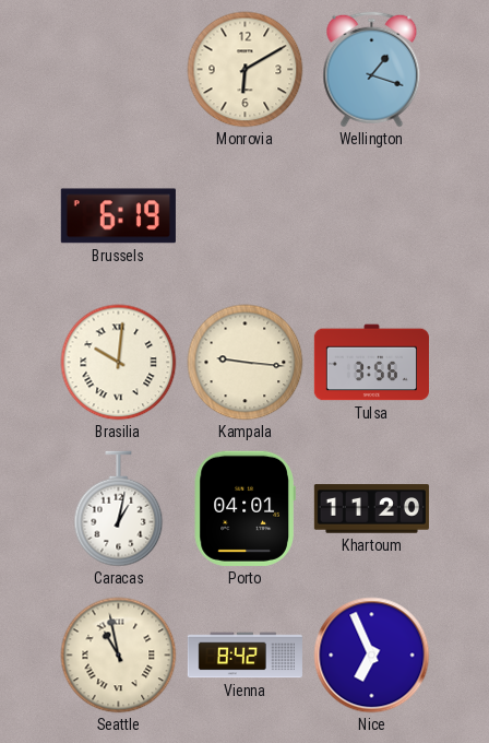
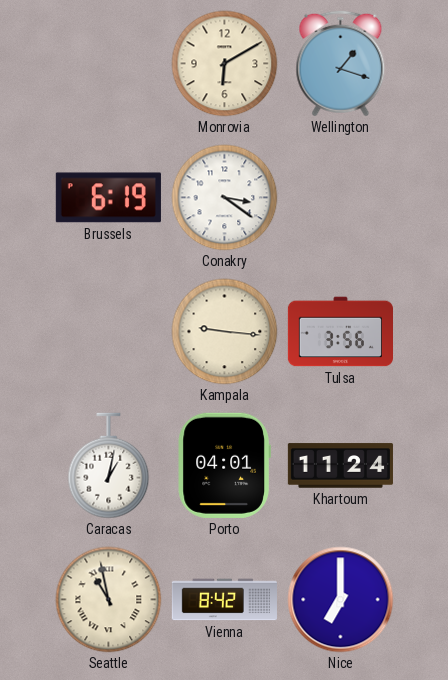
Conakry: none -> 3:21
Brasilia: 10:01 -> none
Khartoum: 11:20 -> 11:24
Nice: 6:56 -> 7:00
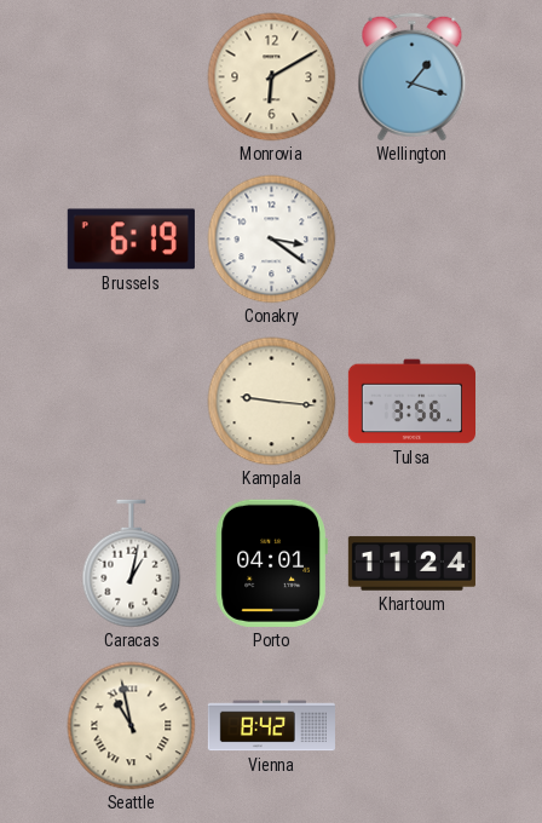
Nice: 7:00 -> none
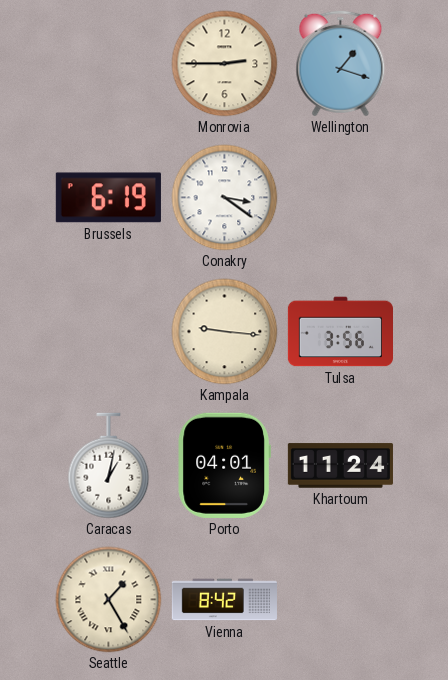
Monrovia: 6:10 -> 2:45
Seattle: 10:58 -> 1:25
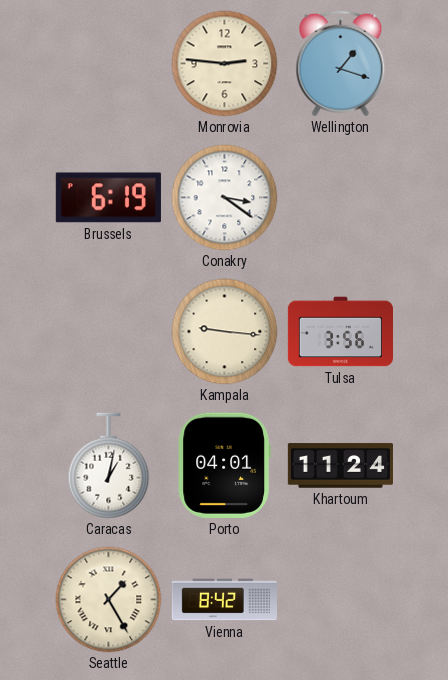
Monrovia: 2:45 -> 2:46
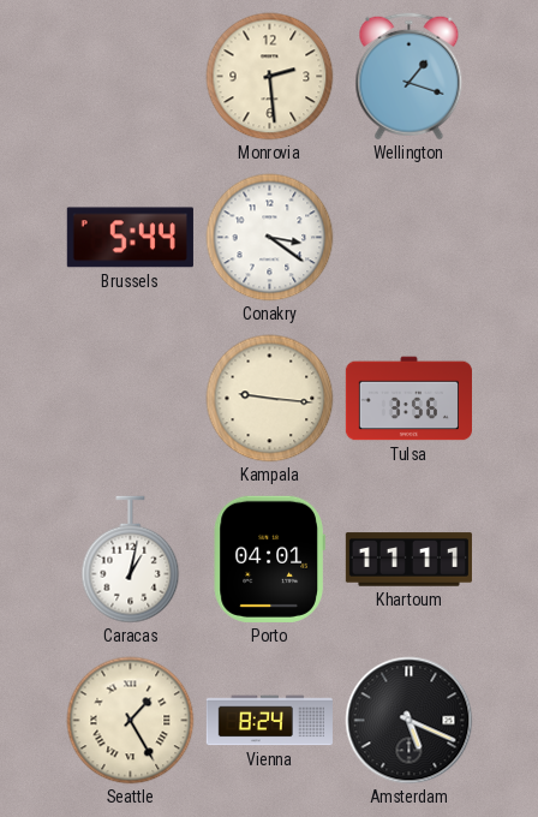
Monrovia: 2:46 -> 2:29
Brussels: 6:19 -> 5:44
Khartoum: 11:24 -> 11:11
Vienna: 8:42 -> 8:24
Amsterdam: none -> 5:19
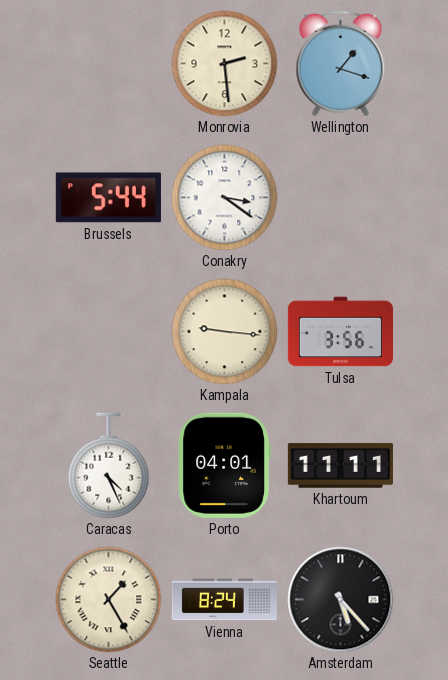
Caracas: 1:02 -> 4:26
Amsterdam: 5:19 -> 5:23
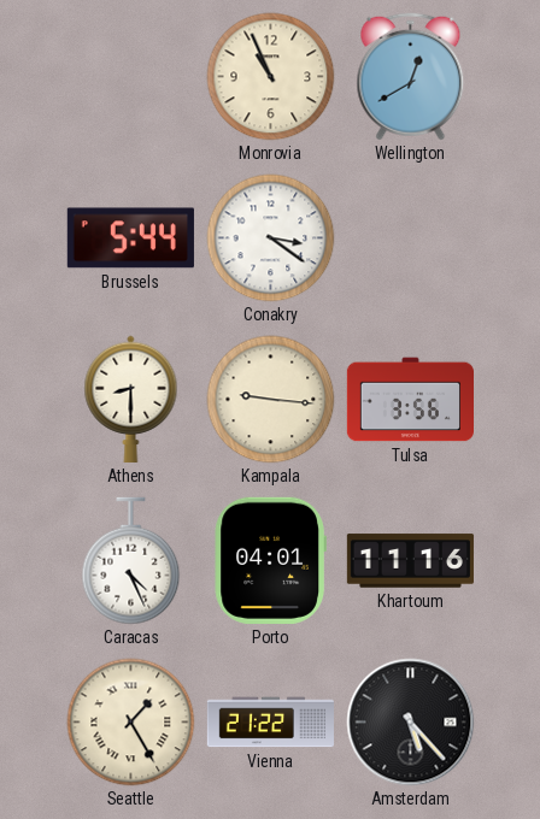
Monrovia: 2:29 -> 10:56
Wellington: 1:18 -> 12:40
Athens: none -> 8:30
Khartoum: 11:11 -> 11:16
Vienna: 8:24 -> 21:22
